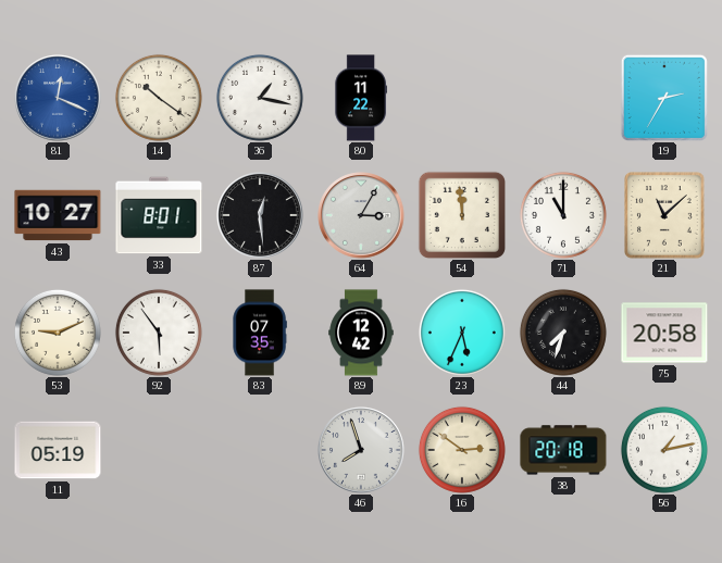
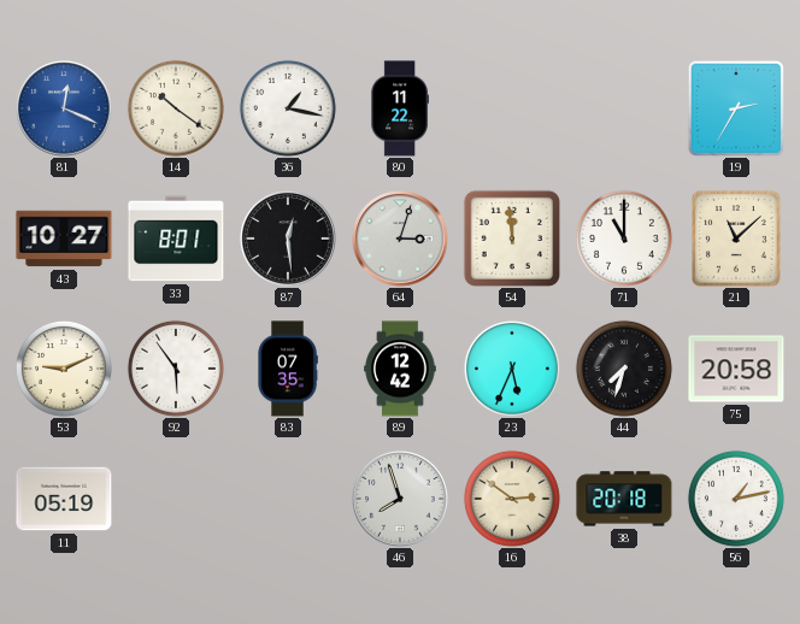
64: 3:05 -> 3:03
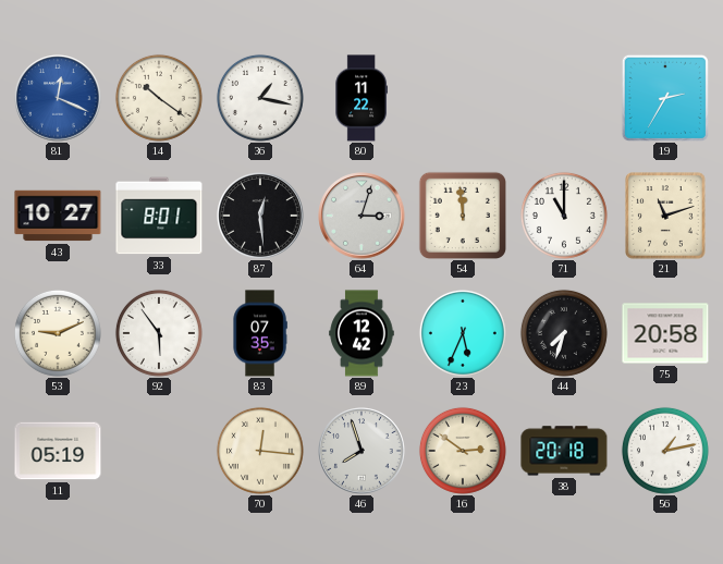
21: 11:08 -> 11:12
70: none -> 12:16
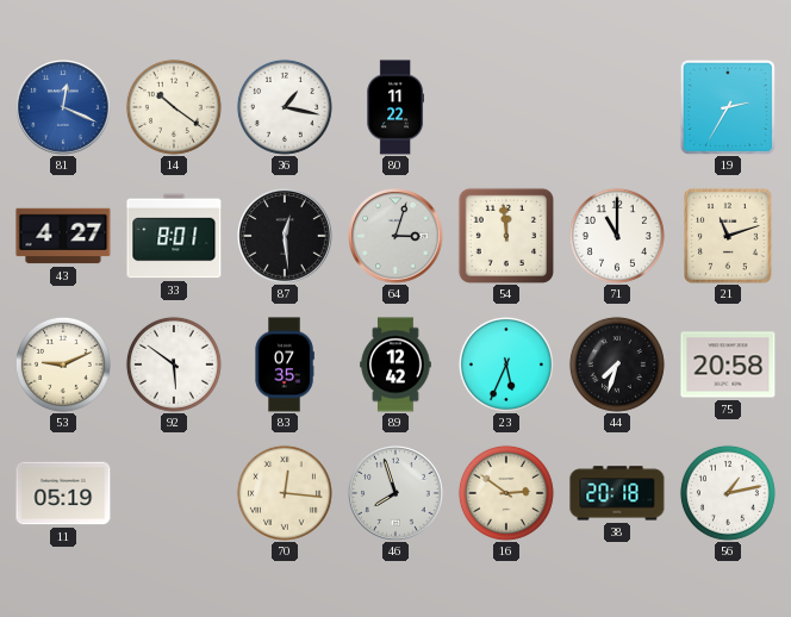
43: 10:27 -> 4:27
92: 5:54 -> 5:51
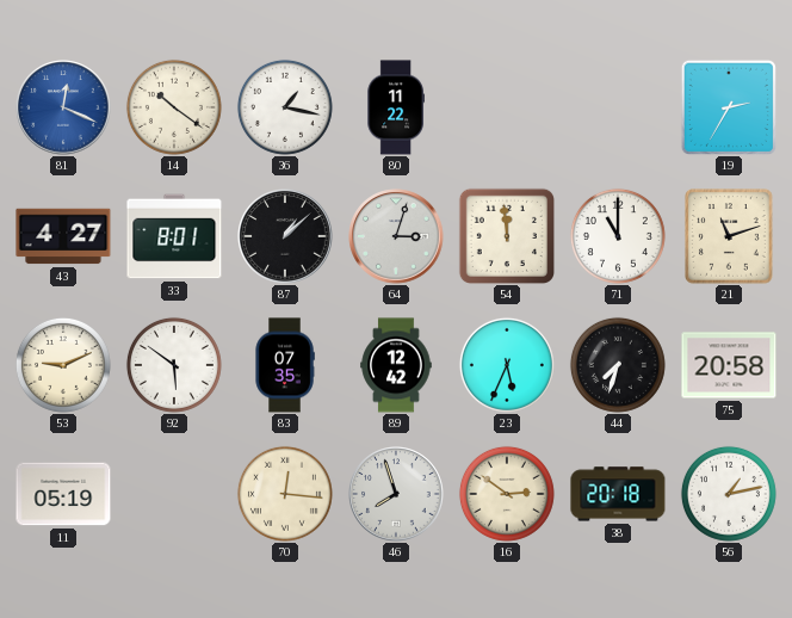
87: 12:29 -> 1:08
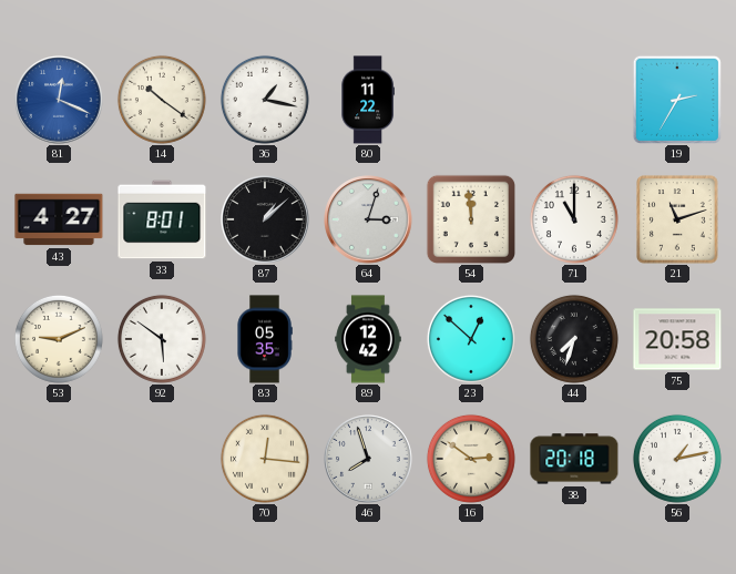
83: 07:35 -> 05:35
23: 5:34 -> 12:52
11: 05:19 -> none
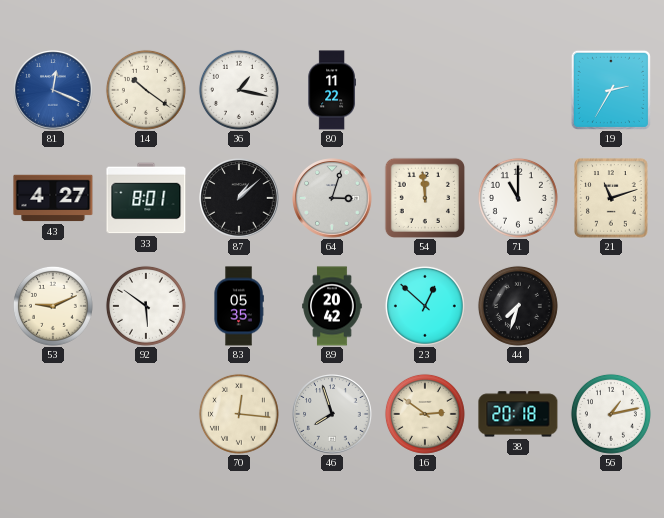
89: 12:42 -> 20:42
75: 20:58 -> none
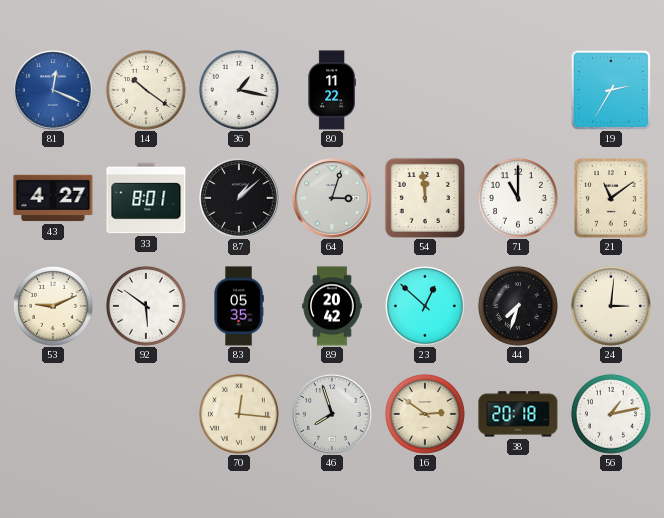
21: 11:12 -> 11:09
24: none -> 3:01
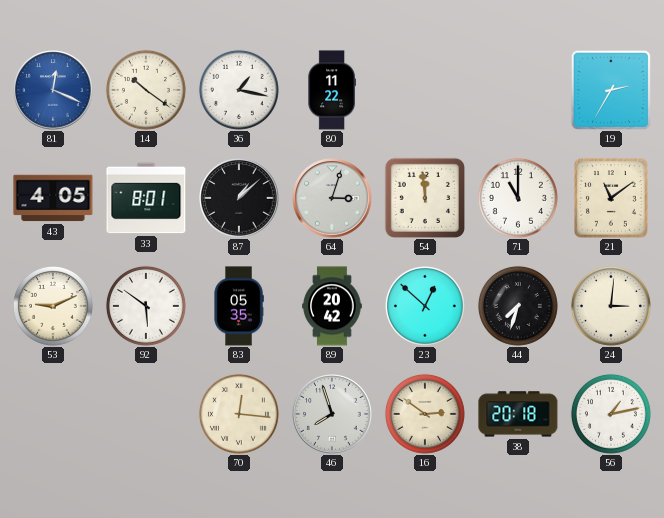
43: 4:27 -> 4:05
